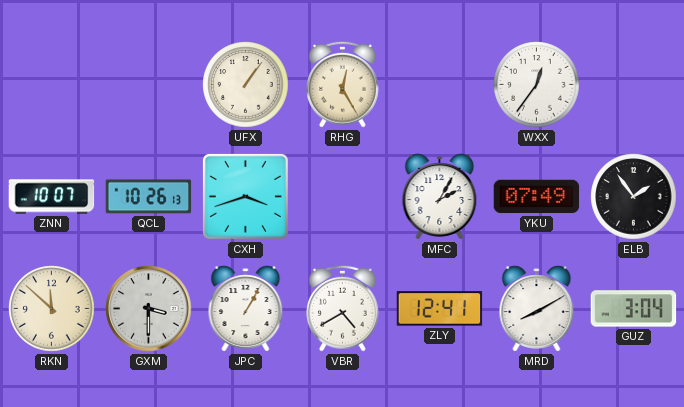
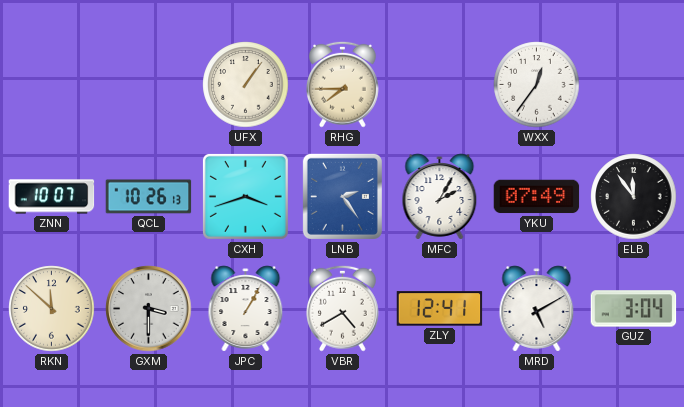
RHG: 12:25 -> 7:45
LNB: none -> 2:24
ELB: 1:54 -> 11:54
MRD: 8:10 -> 5:10
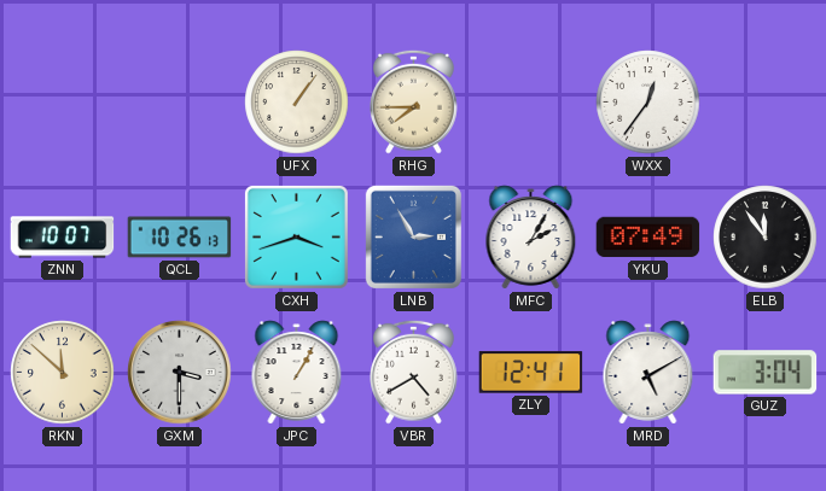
LNB: 2:24 -> 2:55
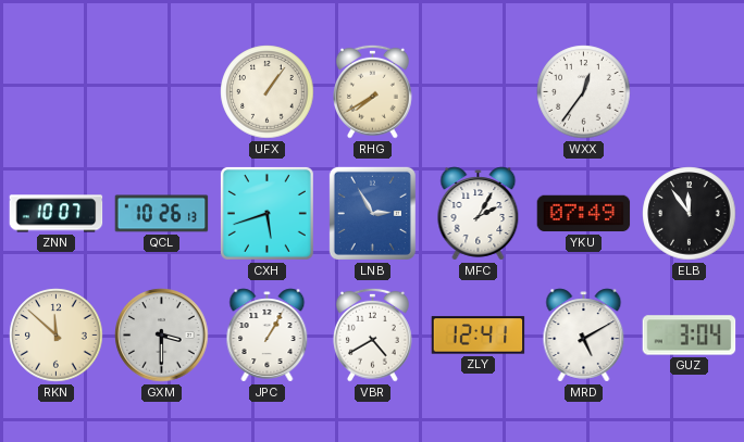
RHG: 7:45 -> 7:40
CXH: 3:42 -> 5:42
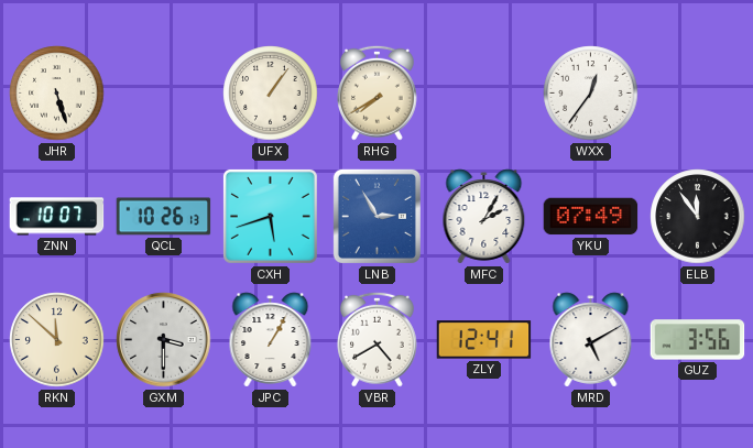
JHR: none -> 5:27
GUZ: 3:04 -> 3:56
